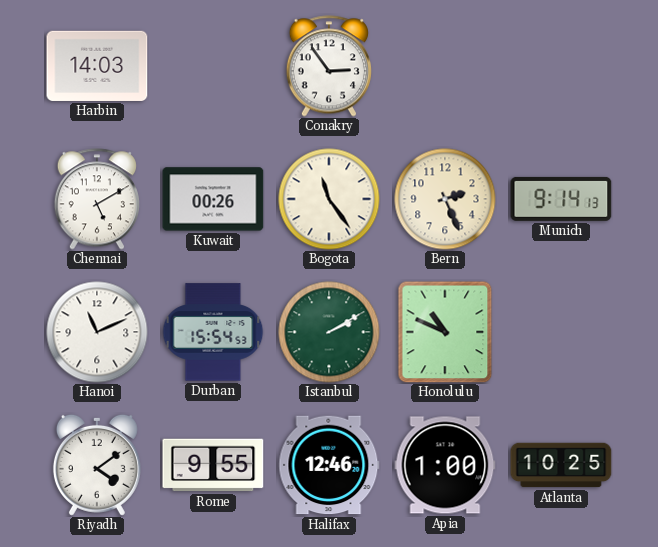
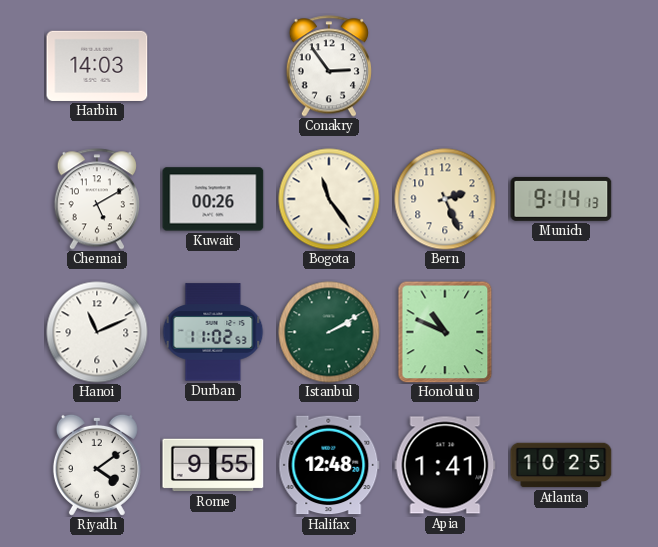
Durban: 15:54 -> 11:02
Halifax: 12:46 -> 12:48
Apia: 1:00 -> 1:41
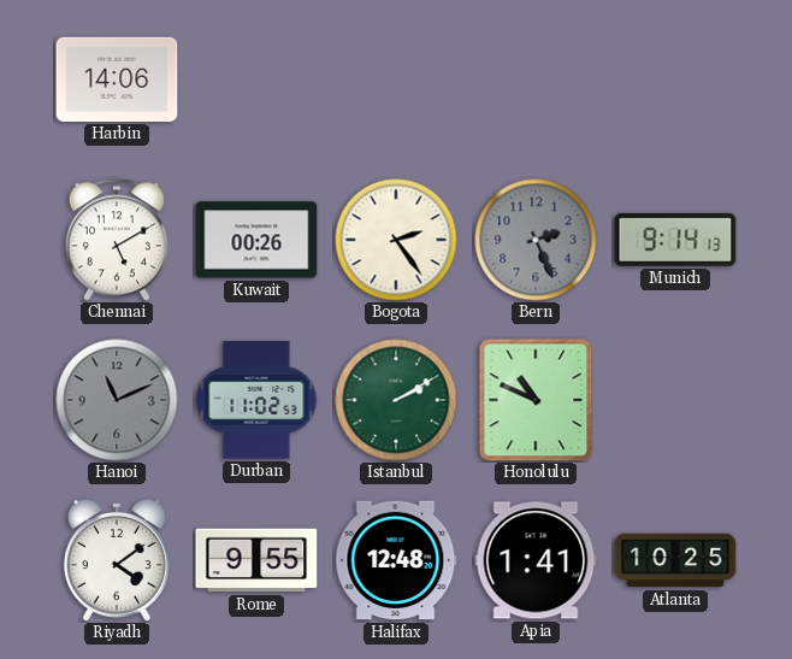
Harbin: 14:03 -> 14:06
Conakry: 2:54 -> none
Bogota: 11:24 -> 2:24
Bern dial: cream -> grey
Hanoi dial: white -> grey
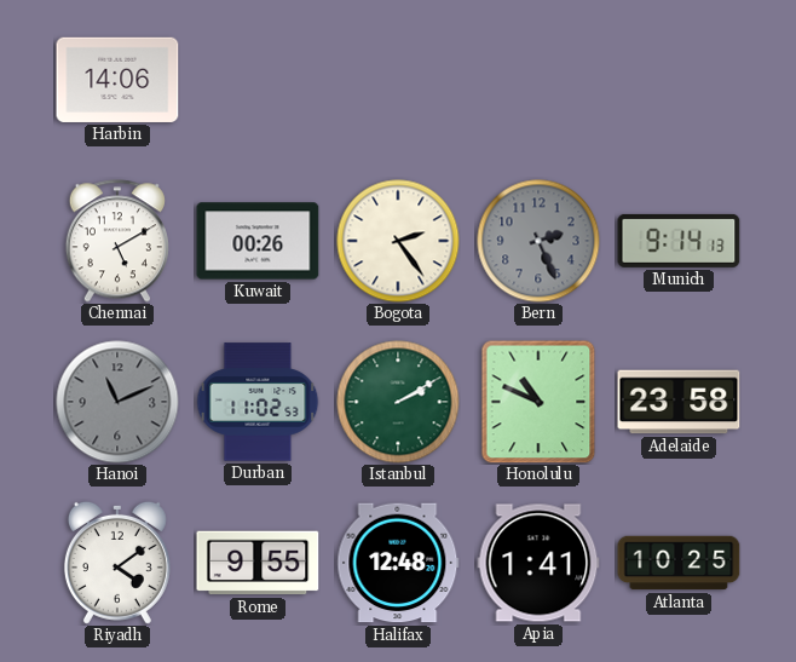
Adelaide: none -> 23:58
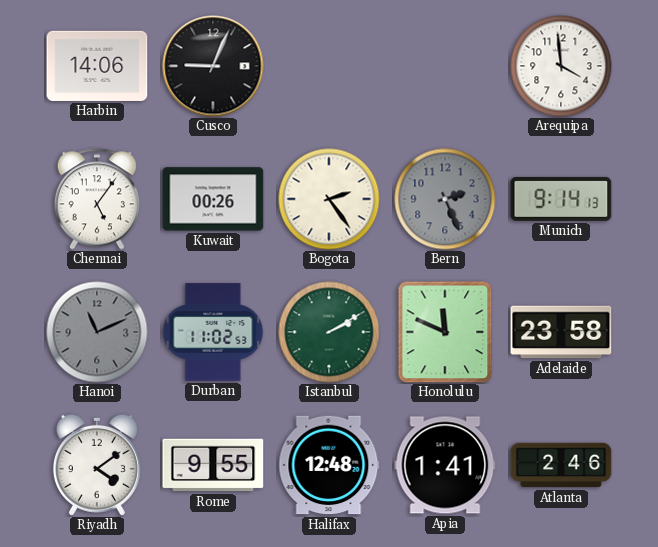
Cusco: none -> 9:04
Arequipa: none -> 3:59
Chennai: 5:10 -> 5:06
Honolulu: 10:49 -> 11:49
Atlanta: 10:25 -> 2:46
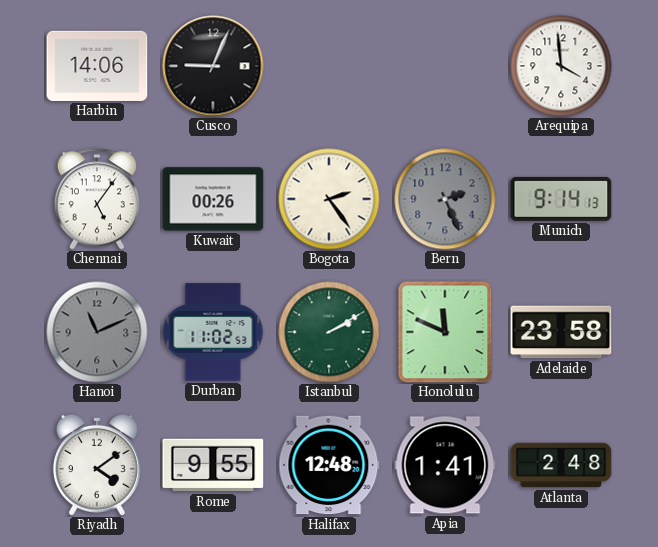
Atlanta: 2:46 -> 2:48
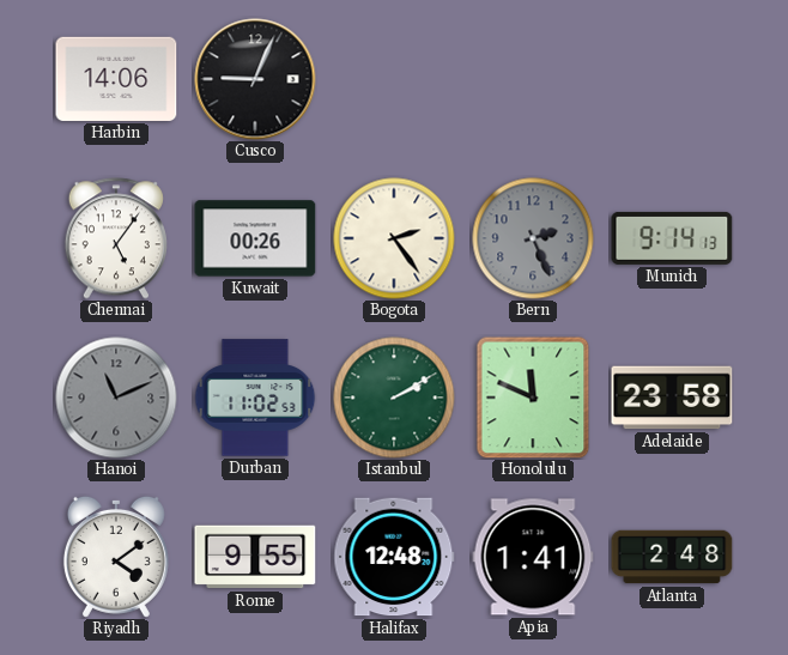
Arequipa: 3:59 -> none
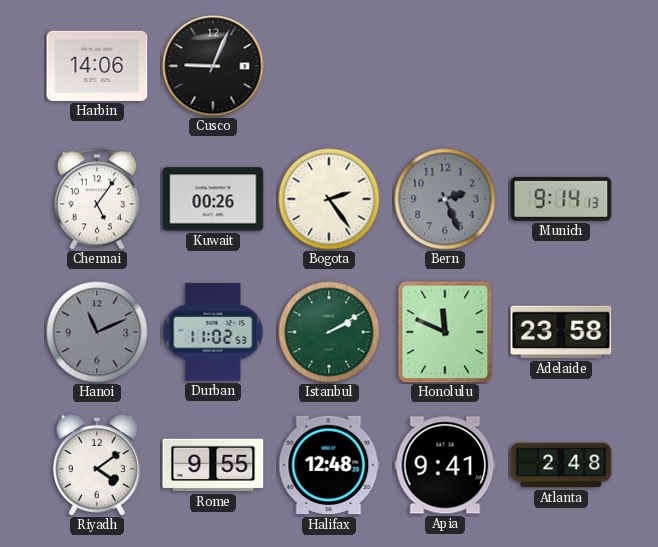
Apia: 1:41 -> 9:41
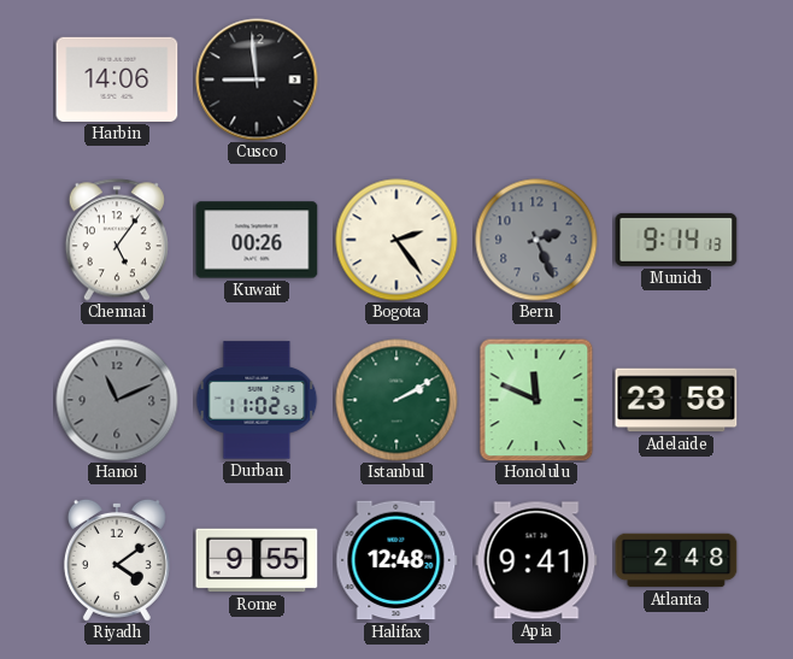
Cusco: 9:04 -> 8:59
